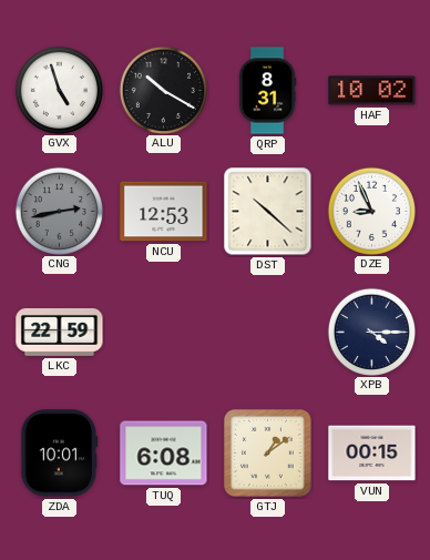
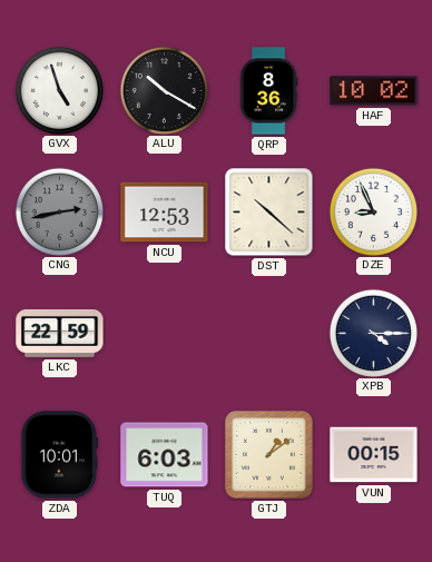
QRP: 8:31 -> 8:36
TUQ: 6:08 -> 6:03
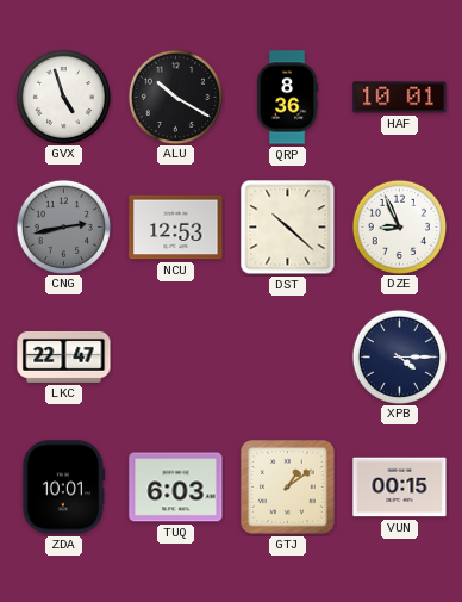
HAF: 10:02 -> 10:01
LKC: 22:59 -> 22:47
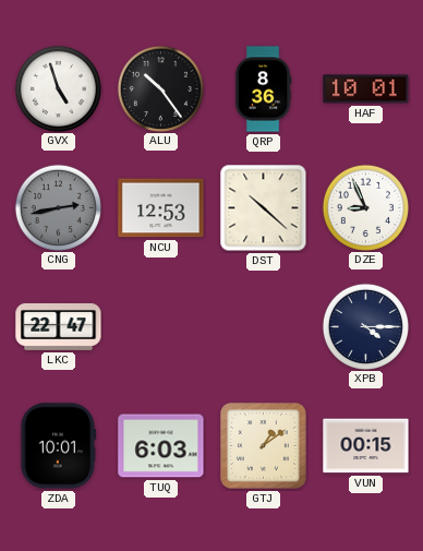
ALU: 10:20 -> 10:24
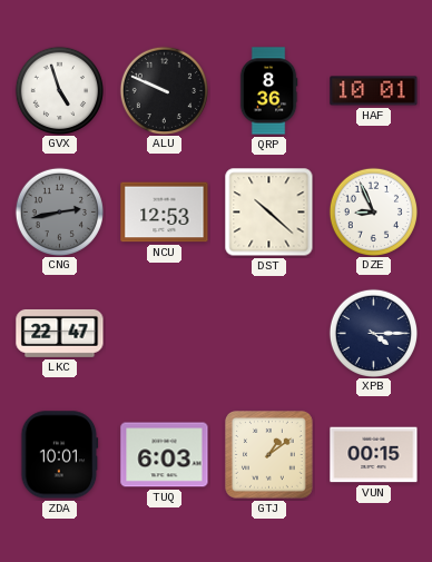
ALU: 10:24 -> 9:49
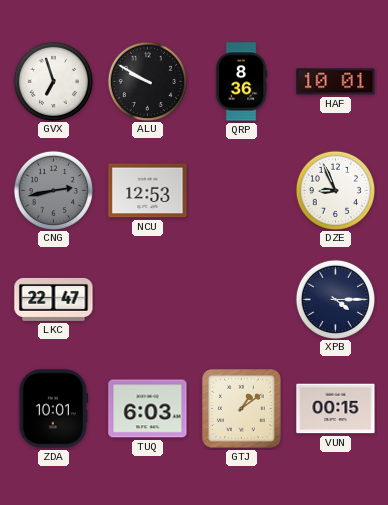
GVX: 4:57 -> 6:57
ALU: 9:49 -> 9:50
DST: 10:22 -> none
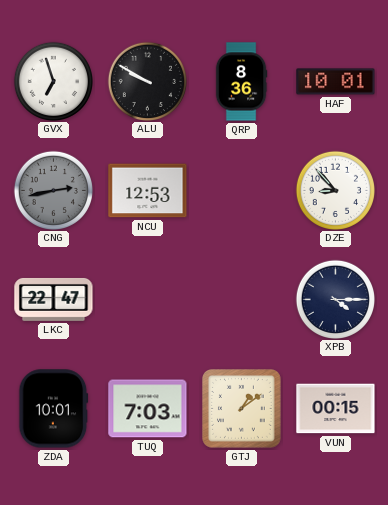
DZE: 8:56 -> 8:53
TUQ: 6:03 -> 7:03
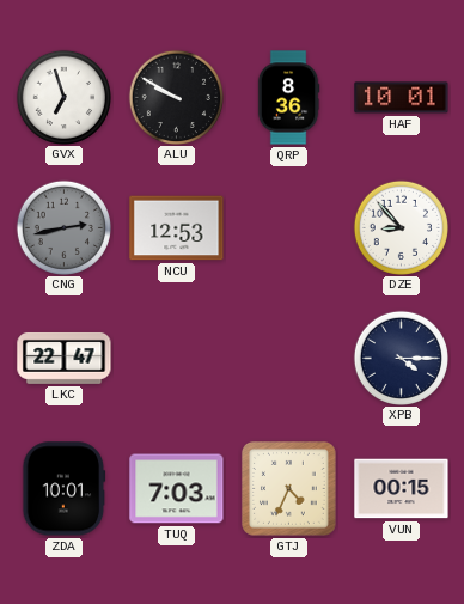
GTJ: 1:09 -> 4:34
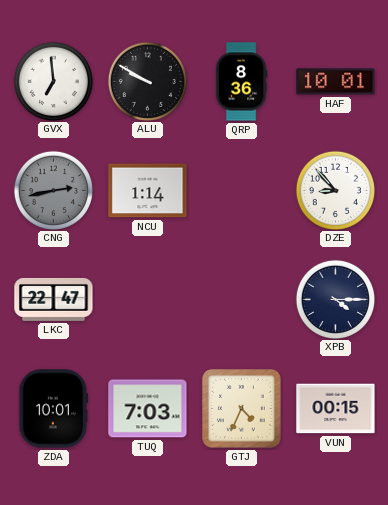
GVX: 6:57 -> 6:59
NCU: 12:53 -> 1:14
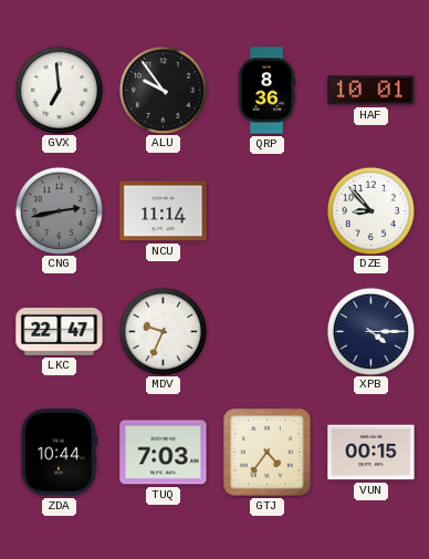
ALU: 9:50 -> 9:54
NCU: 1:14 -> 11:14
MDV: none -> 9:34
ZDA: 10:01 -> 10:44
GTJ: 4:34 -> 4:36
